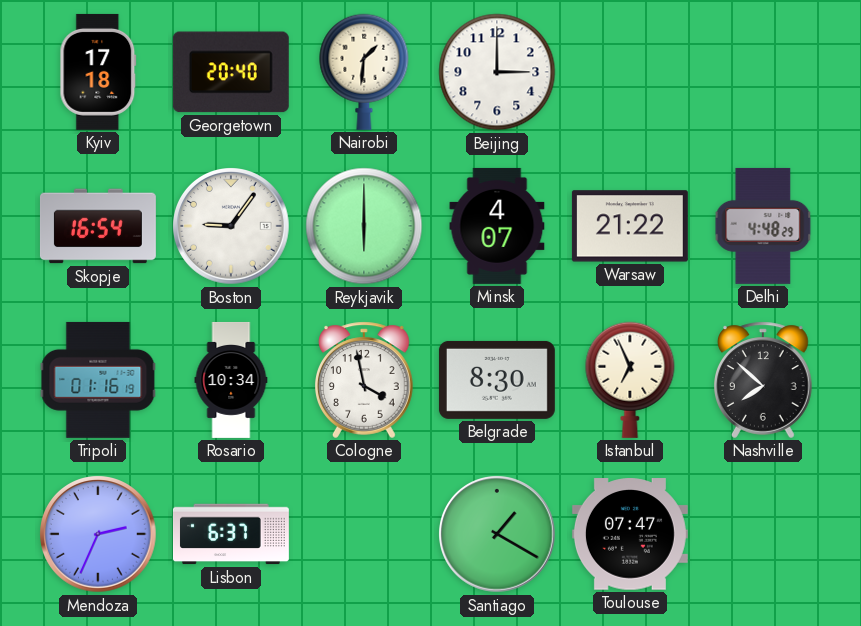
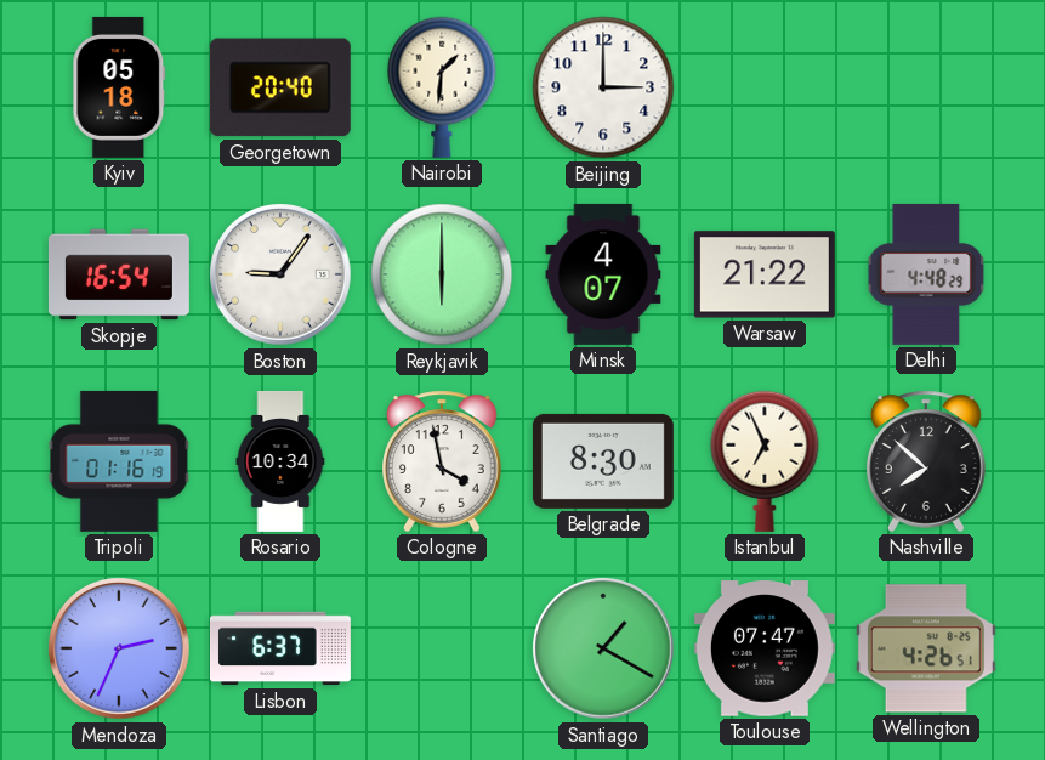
Kyiv: 17:18 -> 05:18
Wellington: none -> 4:26
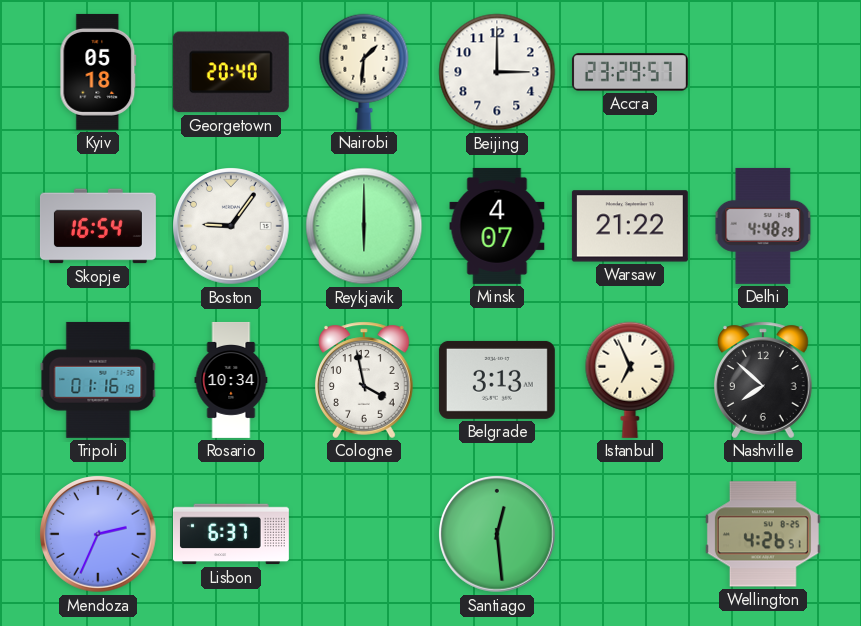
Accra: none -> 23:29
Belgrade: 8:30 -> 3:13
Santiago: 1:20 -> 12:29
Toulouse: 07:47 -> none
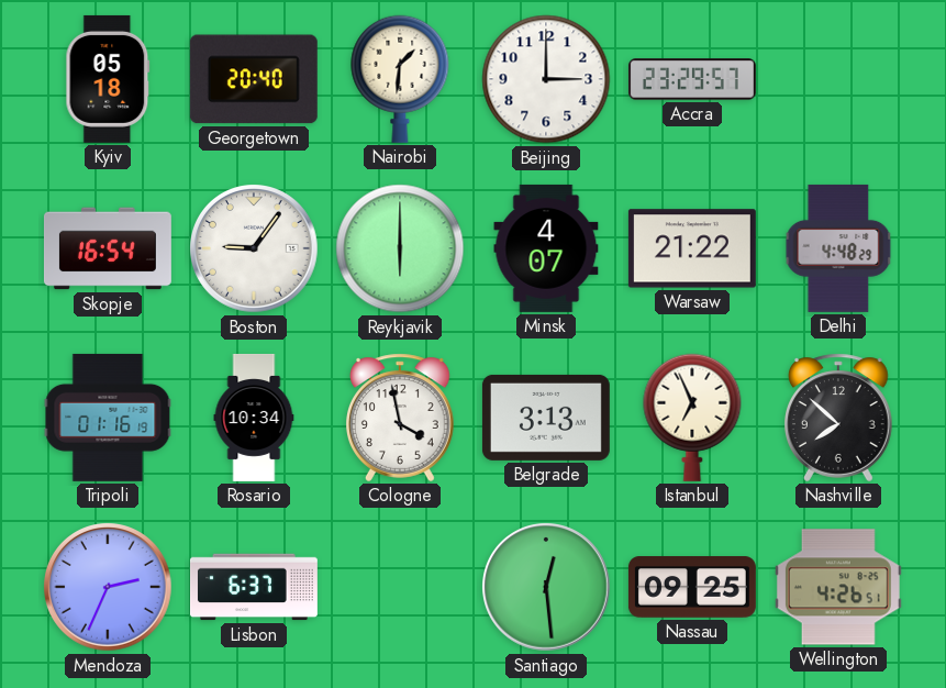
Nassau: none -> 09:25
